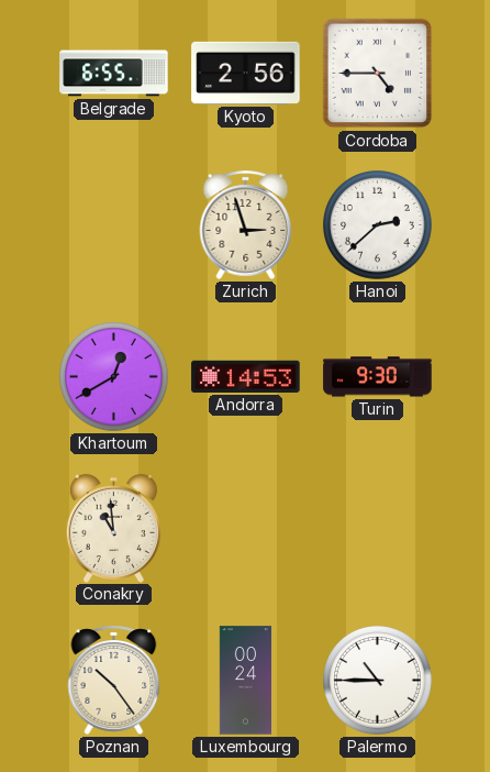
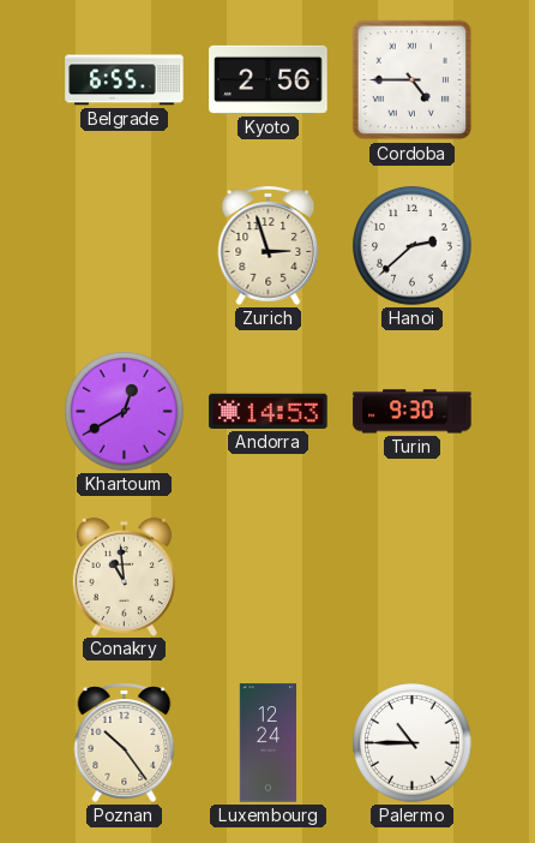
Luxembourg: 00:24 -> 12:24
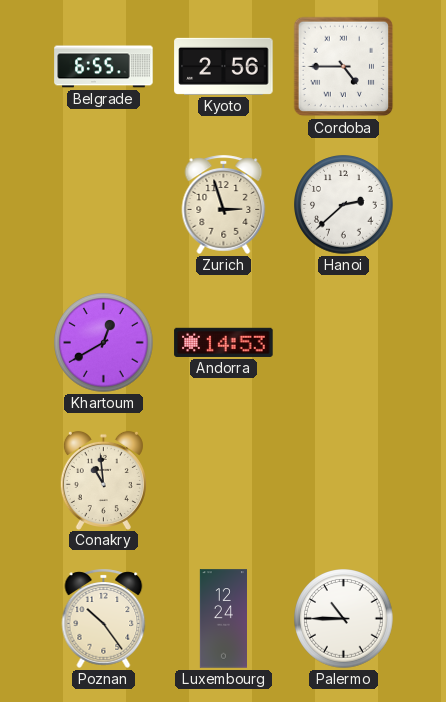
Turin: 9:30 -> none
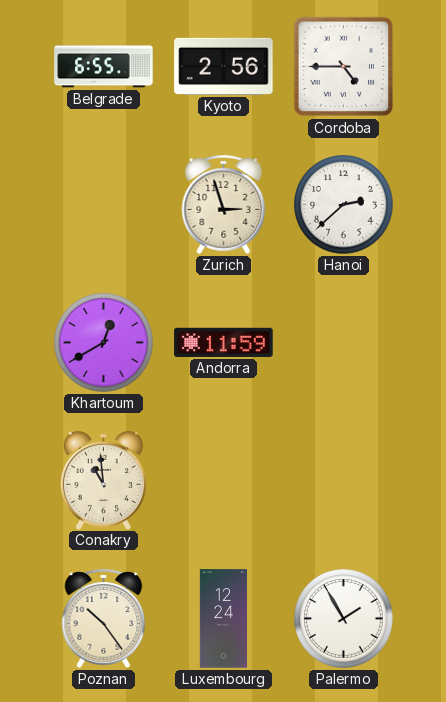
Andorra: 14:53 -> 11:59
Palermo: 10:45 -> 1:55
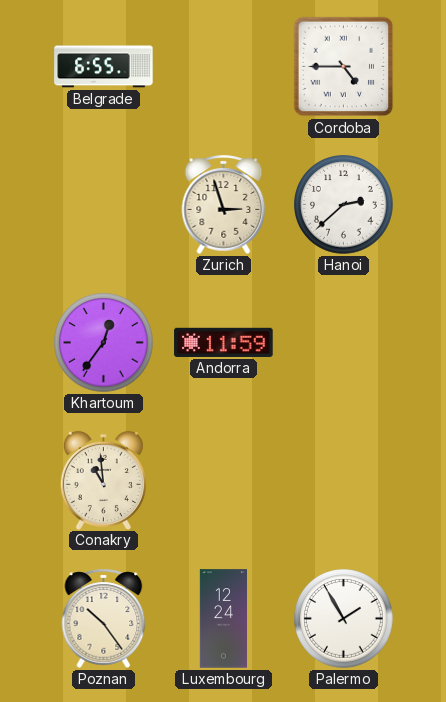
Kyoto: 2:56 -> none
Khartoum: 12:40 -> 12:36
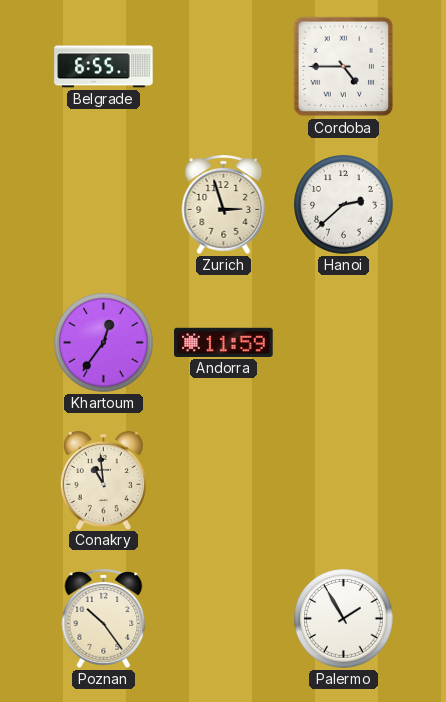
Luxembourg: 12:24 -> none
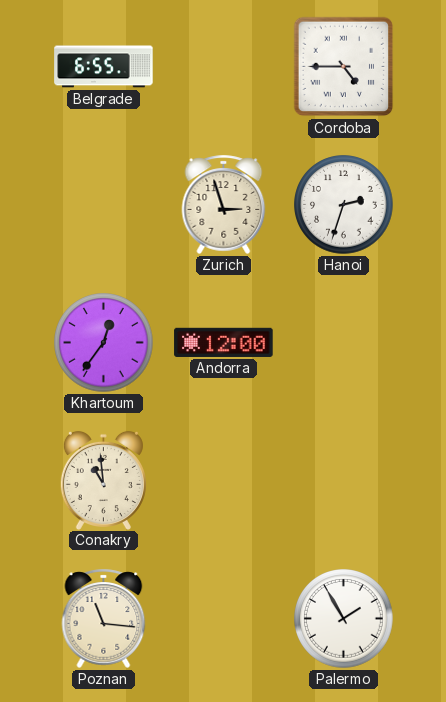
Hanoi: 2:38 -> 2:33
Andorra: 11:59 -> 12:00
Poznan: 10:24 -> 11:16
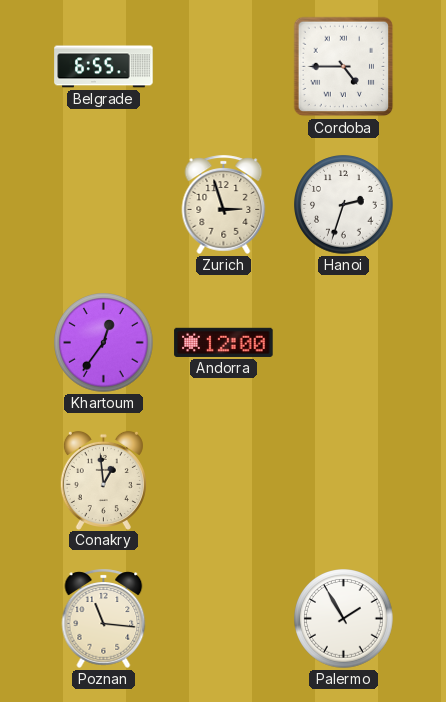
Conakry: 10:59 -> 12:59
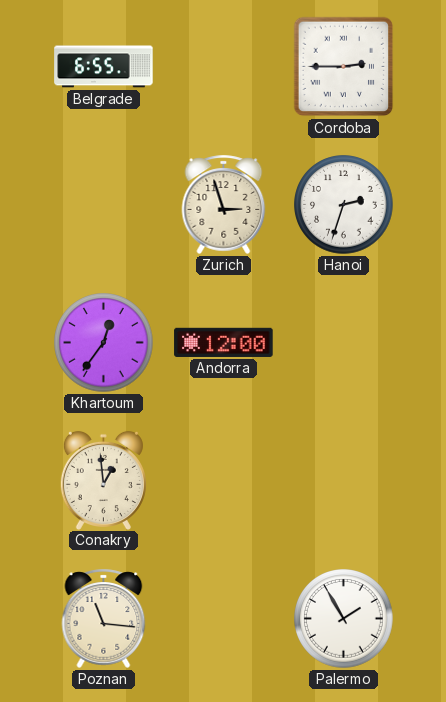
Cordoba: 4:45 -> 2:45
